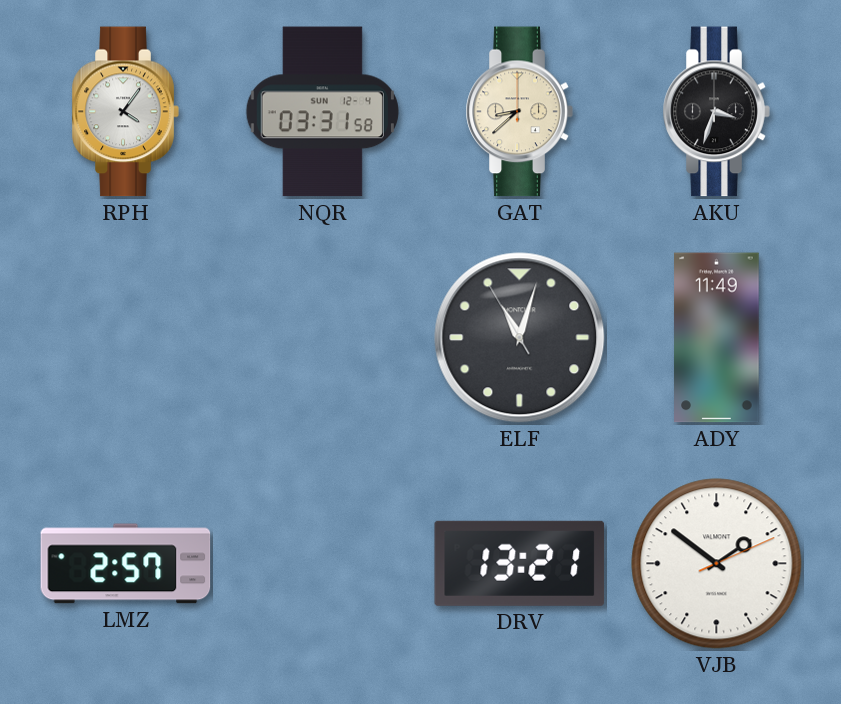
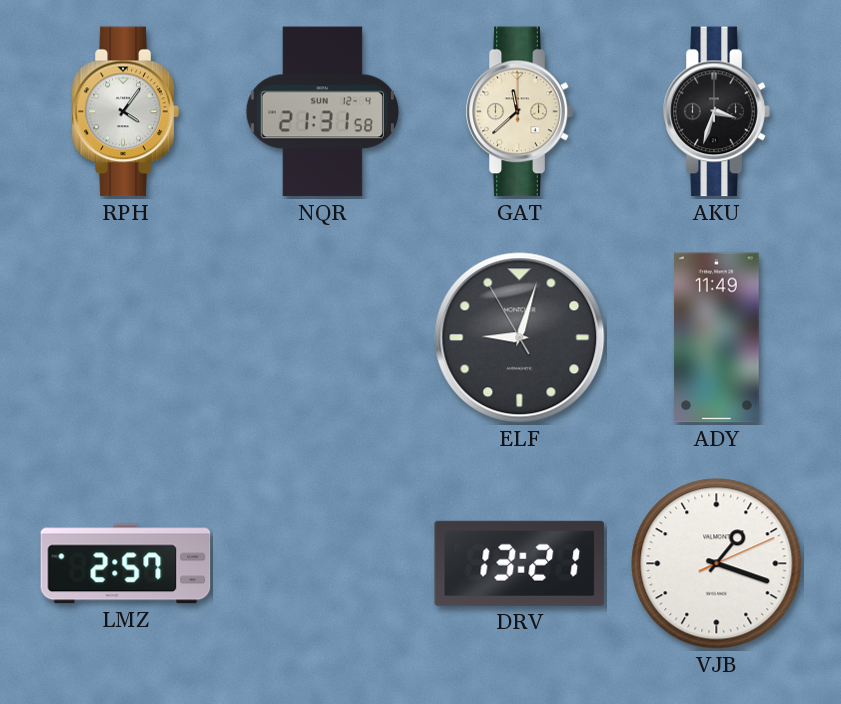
NQR: 03:31 -> 21:31
GAT: 8:38 -> 11:38
ELF: 11:02 -> 9:02
VJB: 1:51 -> 1:18
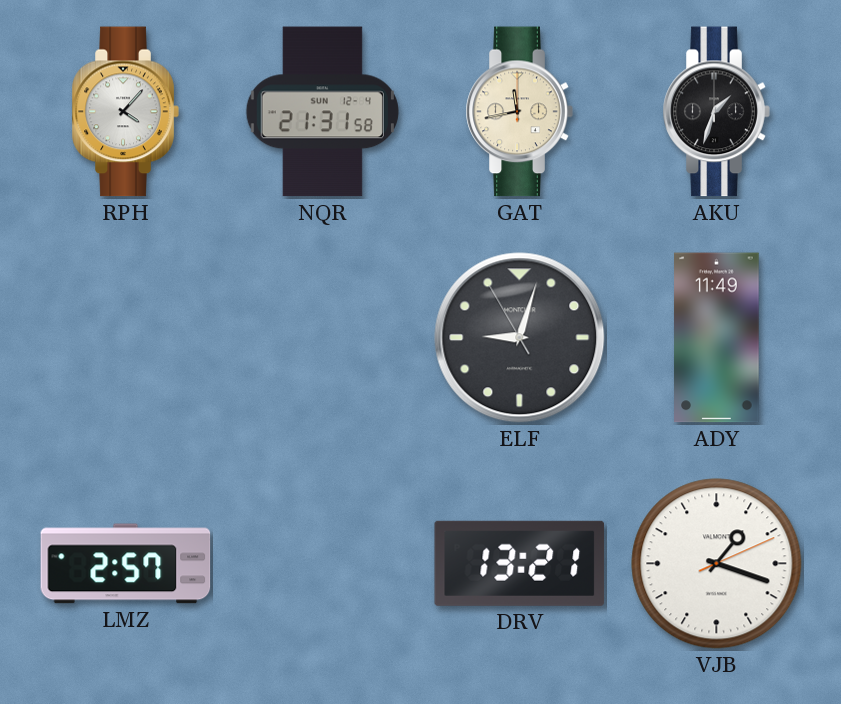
RPH: 4:06 -> 4:07
GAT: 11:38 -> 11:43
AKU: 3:33 -> 1:33
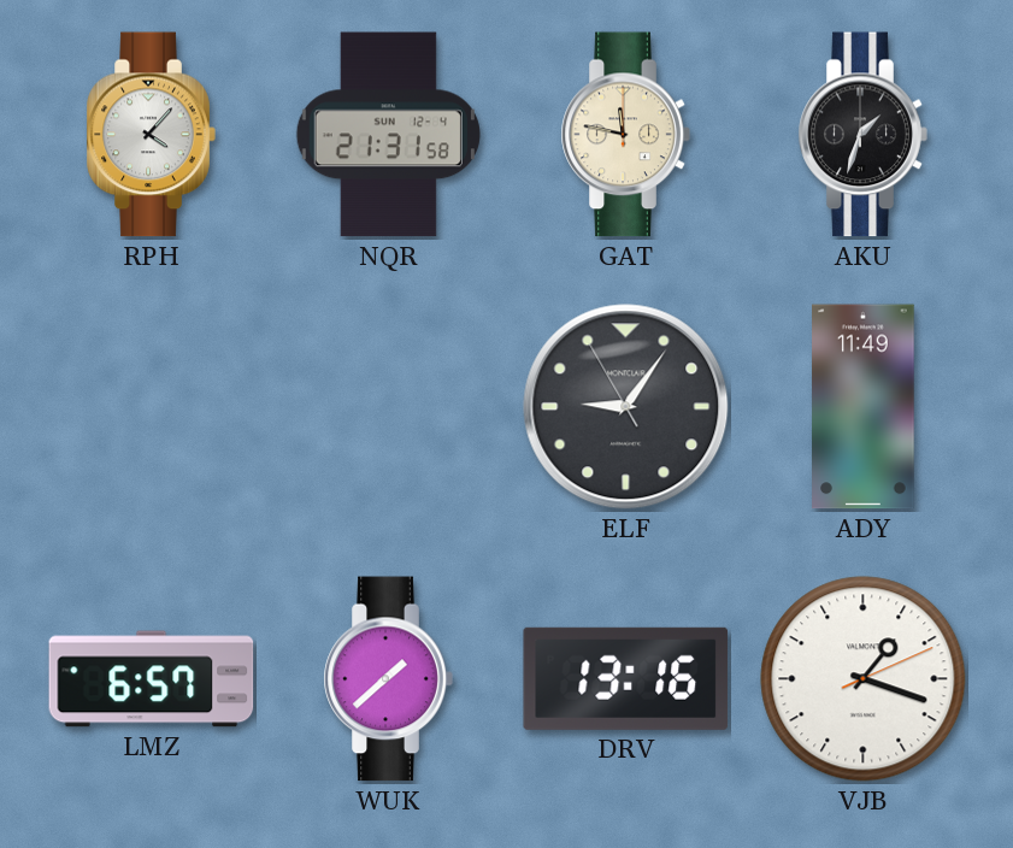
GAT: 11:43 -> 11:47
ELF: 9:02 -> 9:05
LMZ: 2:57 -> 6:57
WUK: none -> 1:38
DRV: 13:21 -> 13:16
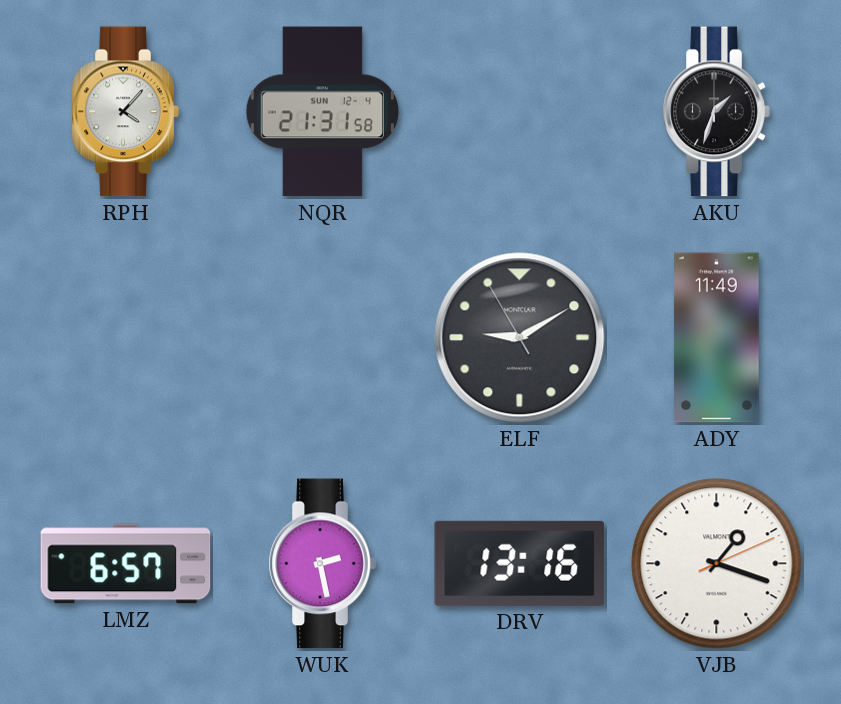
GAT: 11:47 -> none
ELF: 9:05 -> 9:09
WUK: 1:38 -> 2:28
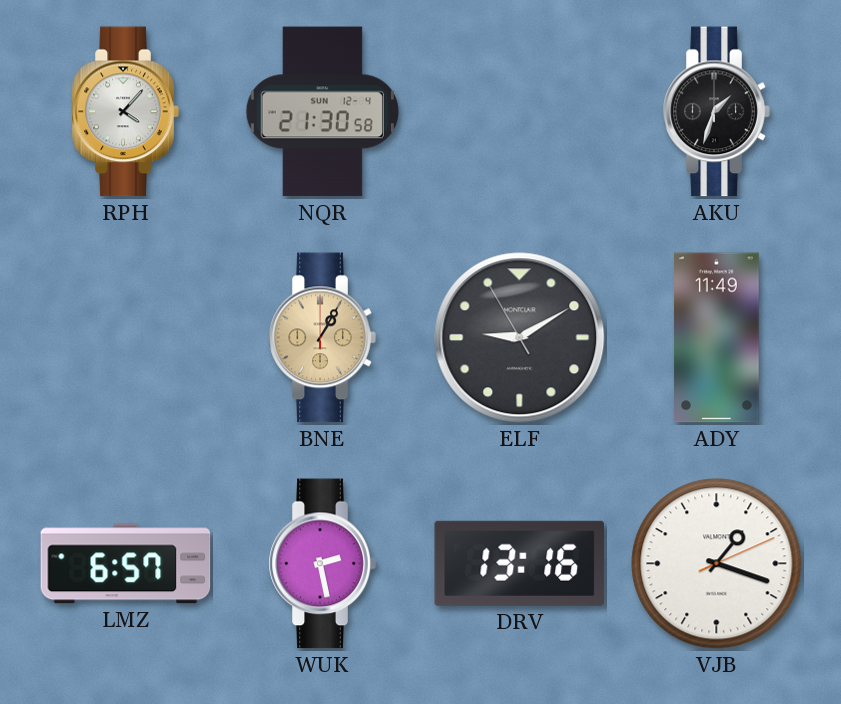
NQR: 21:31 -> 21:30
BNE: none -> 1:05
